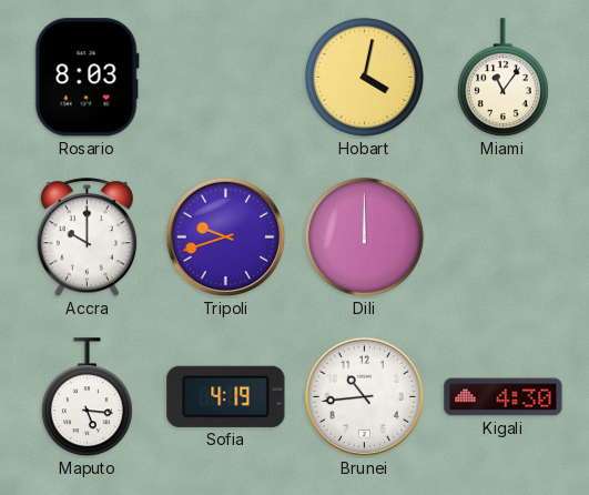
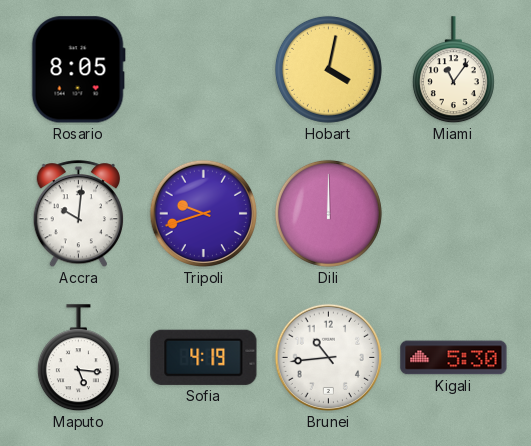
Rosario: 8:03 -> 8:05
Accra: 10:00 -> 10:01
Kigali: 4:30 -> 5:30
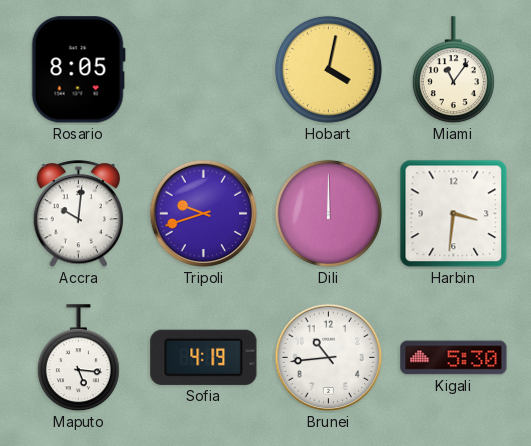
Harbin: none -> 3:31
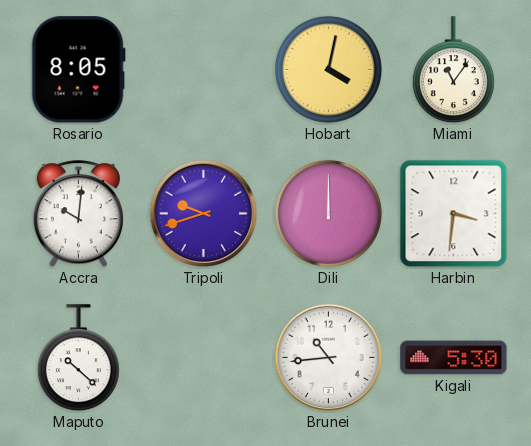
Maputo: 5:16 -> 10:22
Sofia: 4:19 -> none
